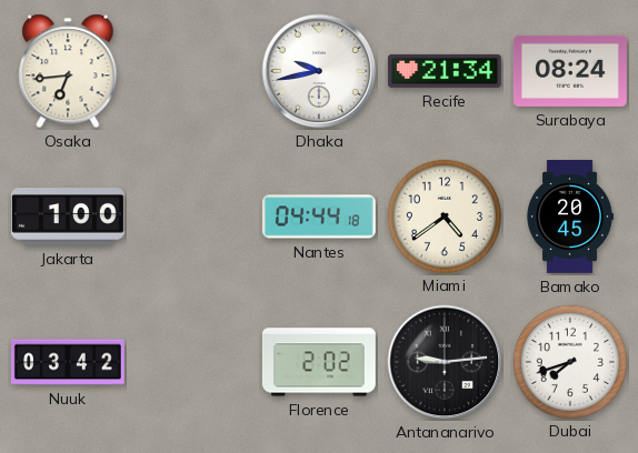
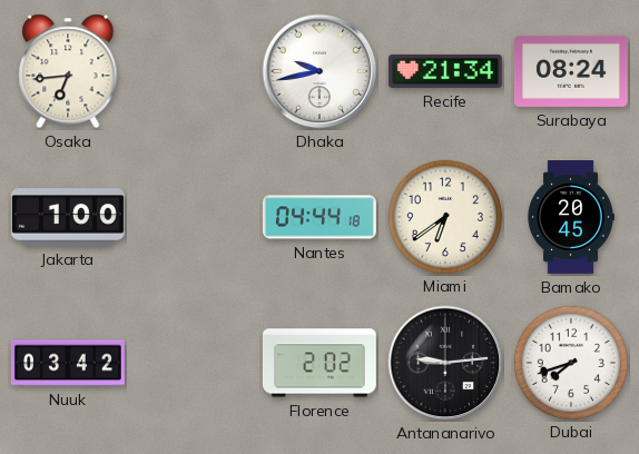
Miami: 4:39 -> 6:39
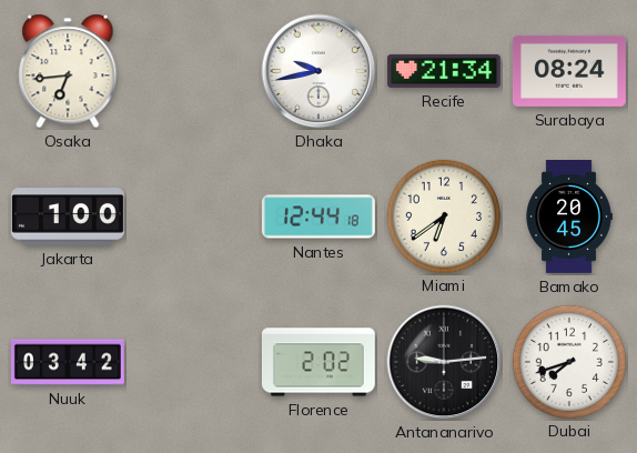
Nantes: 04:44 -> 12:44
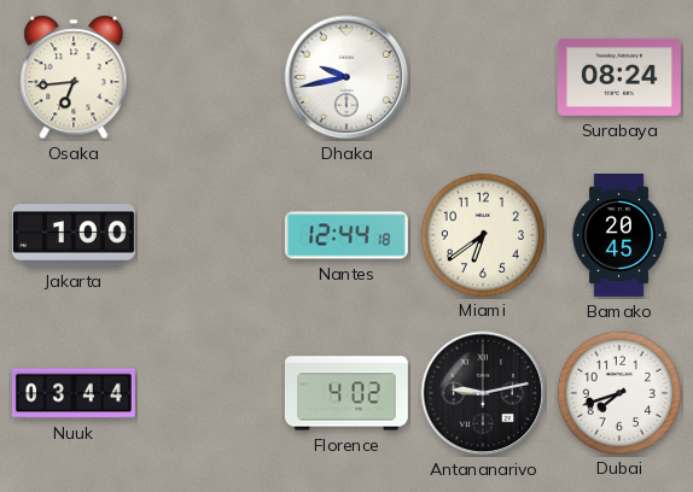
Recife: 21:34 -> none
Nuuk: 03:42 -> 03:44
Florence: 2:02 -> 4:02
Antananarivo: 9:14 -> 9:13
